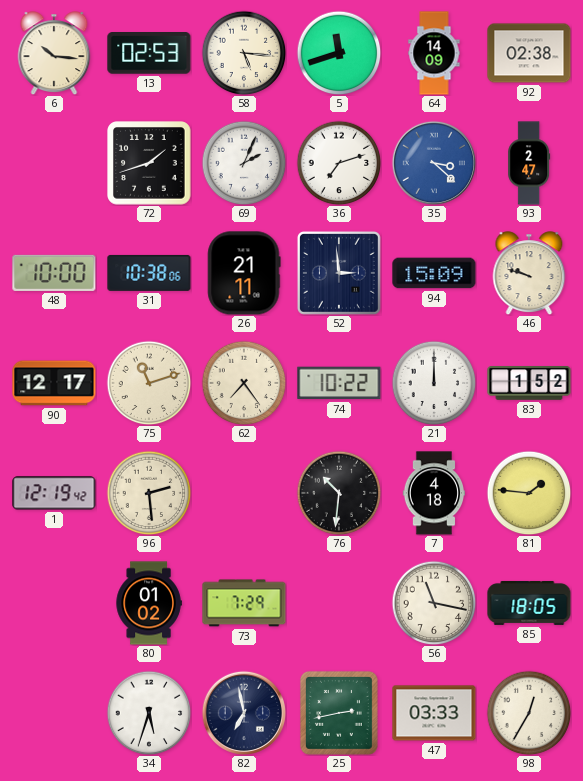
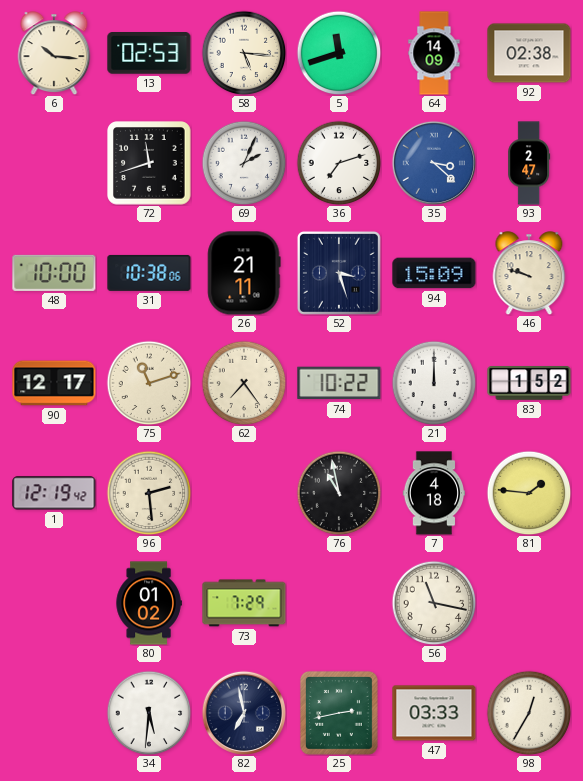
72: 1:42 -> 11:42
52: 2:59 -> 3:27
76: 10:31 -> 10:58
85: 18:05 -> none
34: 5:33 -> 5:31
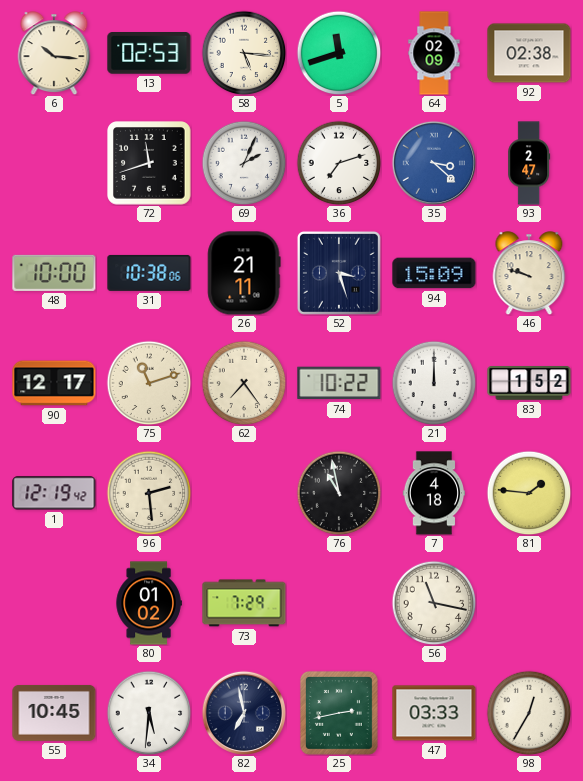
64: 14:09 -> 02:09
55: none -> 10:45
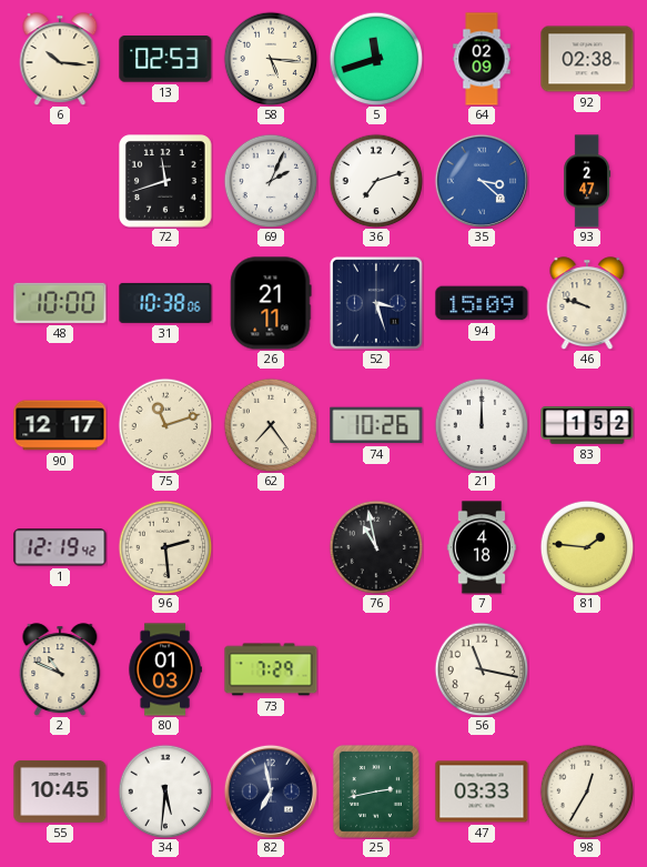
74: 10:22 -> 10:26
2: none -> 10:49
80: 01:02 -> 01:03
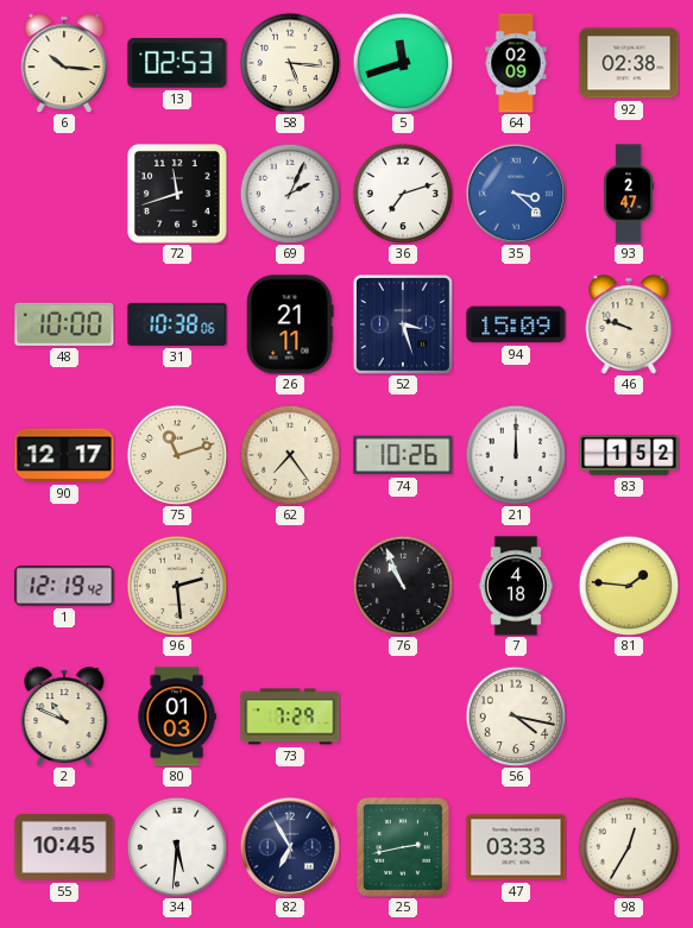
76: 10:58 -> 10:56
56: 11:17 -> 4:17
82: 6:58 -> 6:55
